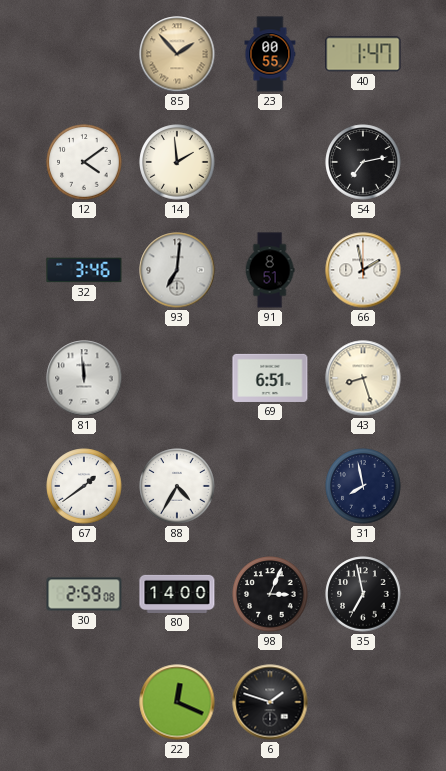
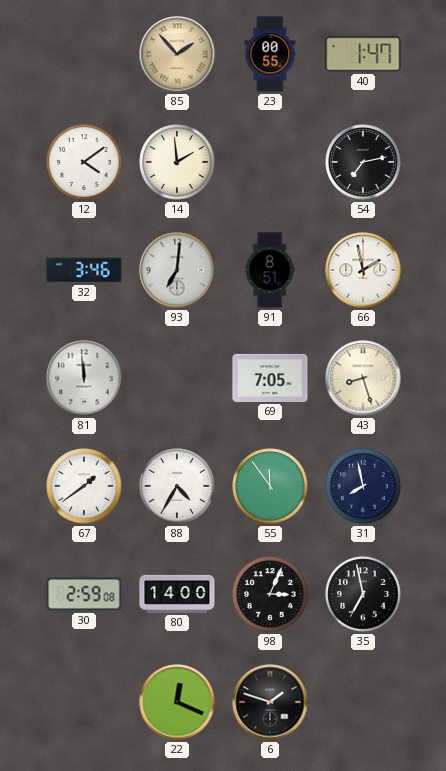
69: 6:51 -> 7:05
55: none -> 11:54
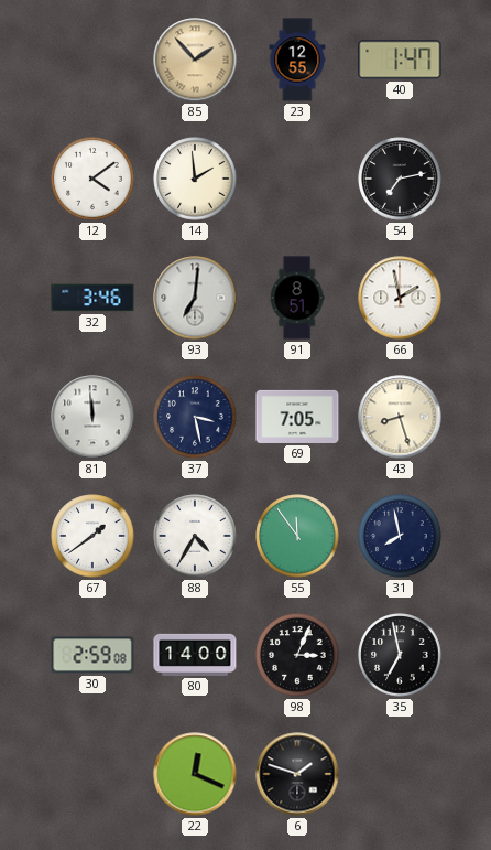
23: 00:55 -> 12:55
37: none -> 3:28
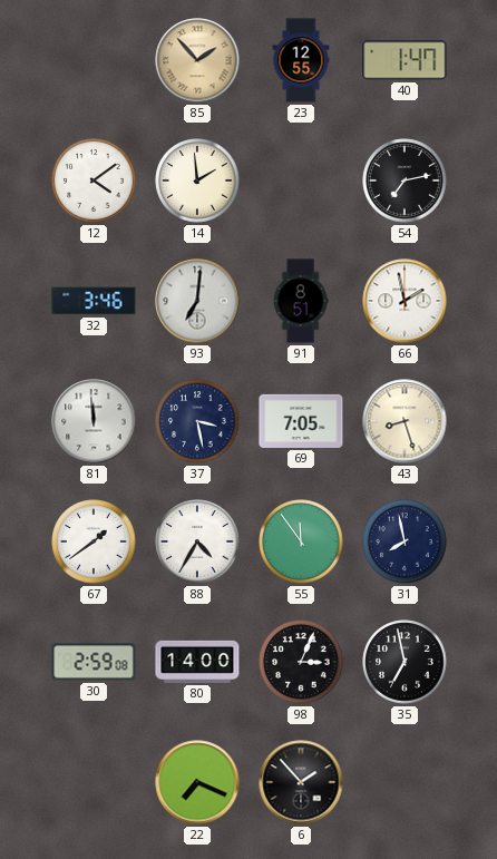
22: 12:19 -> 7:19
6: 1:48 -> 1:53
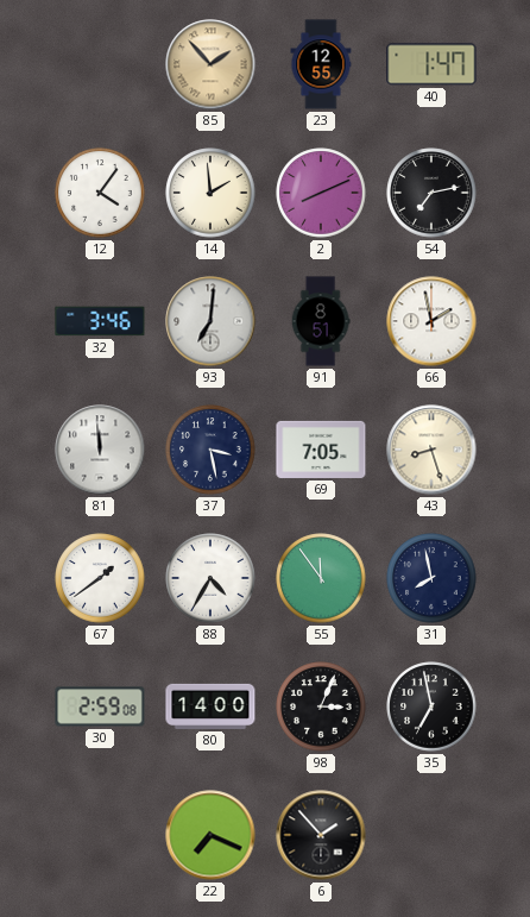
12: 4:09 -> 4:06
2: none -> 8:11
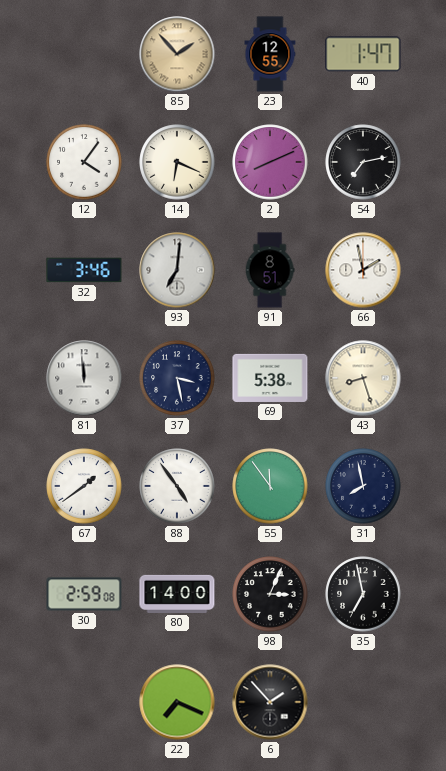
14: 1:59 -> 6:19
69: 7:05 -> 5:38
88: 4:35 -> 4:54
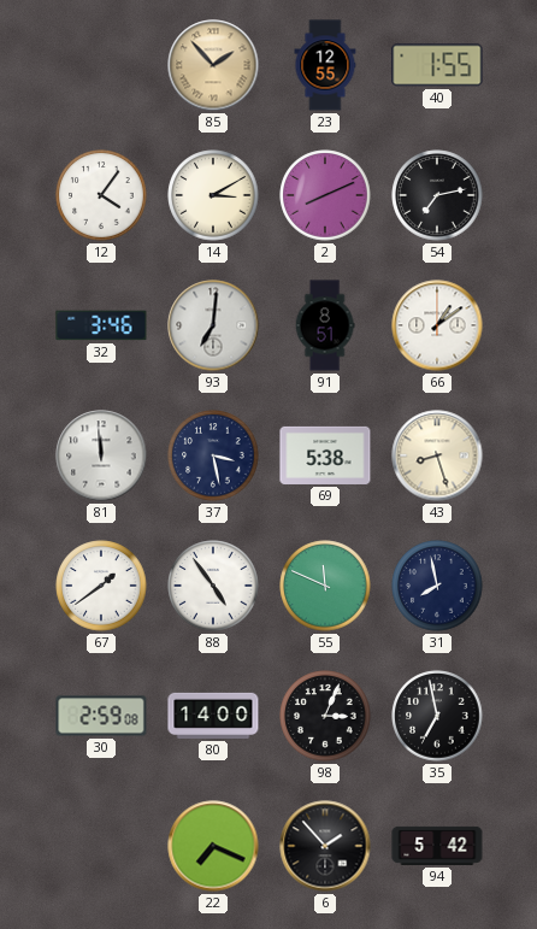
40: 1:47 -> 1:55
14: 6:19 -> 3:10
66: 1:58 -> 1:09
55: 11:54 -> 11:49
94: none -> 5:42
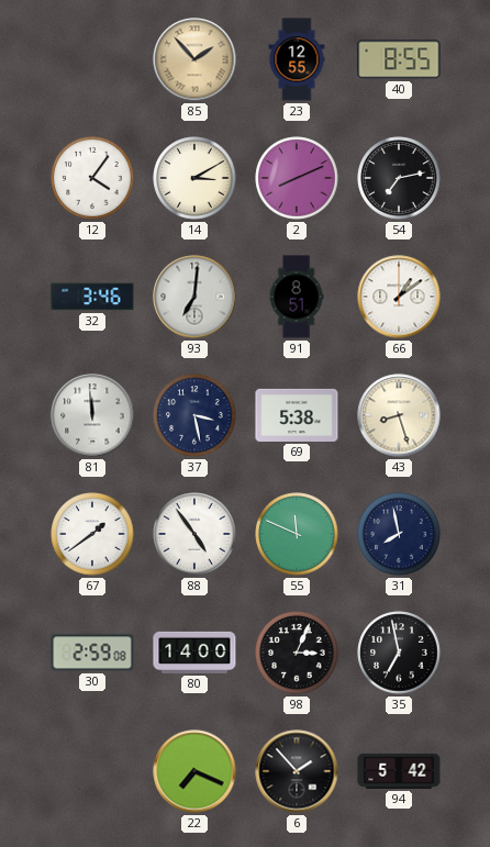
40: 1:55 -> 8:55
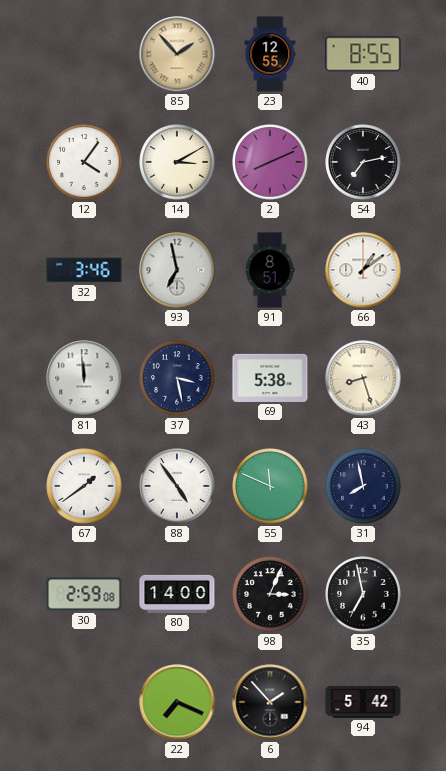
93: 7:01 -> 6:58
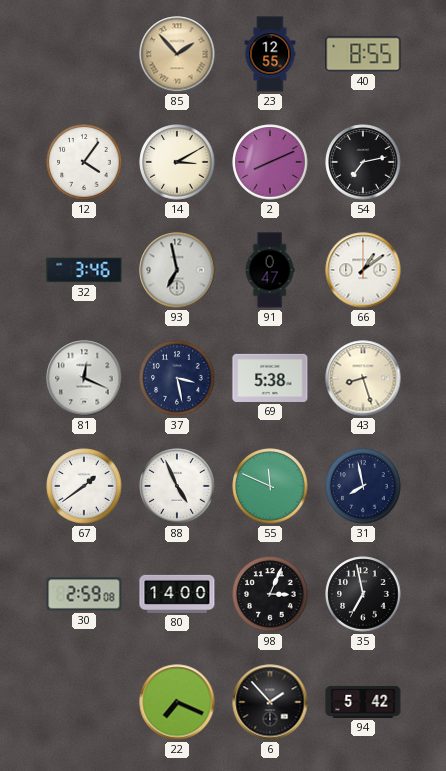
91: 8:51 -> 0:47
81: 11:59 -> 12:19
88: 4:54 -> 4:56
